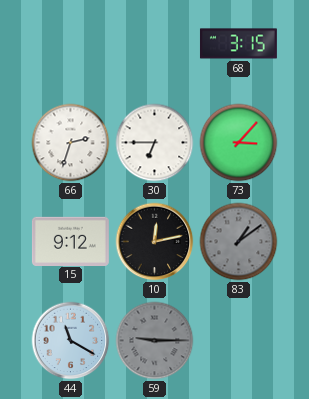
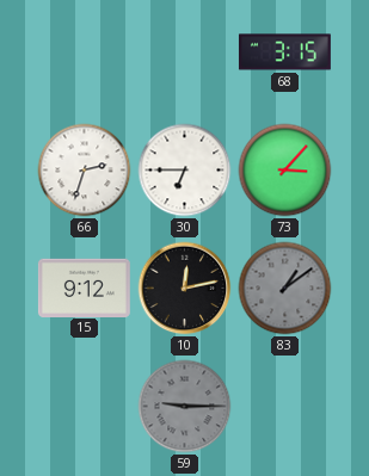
44: 11:20 -> none
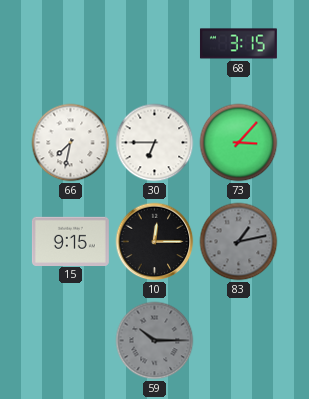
66: 2:33 -> 7:32
15: 9:12 -> 9:15
10: 12:13 -> 12:15
83: 1:09 -> 1:13
59: 9:15 -> 10:15
